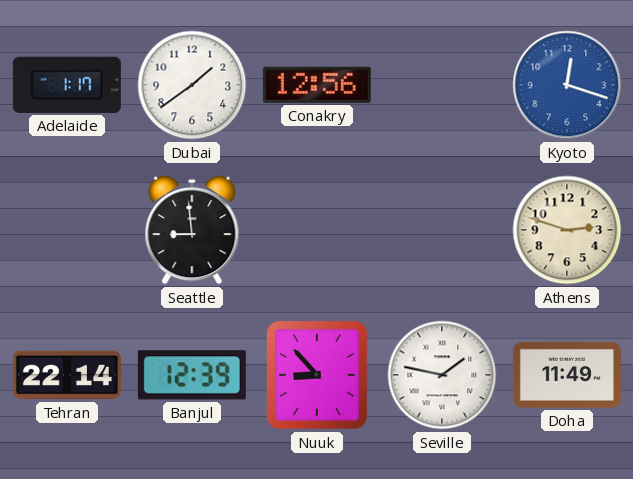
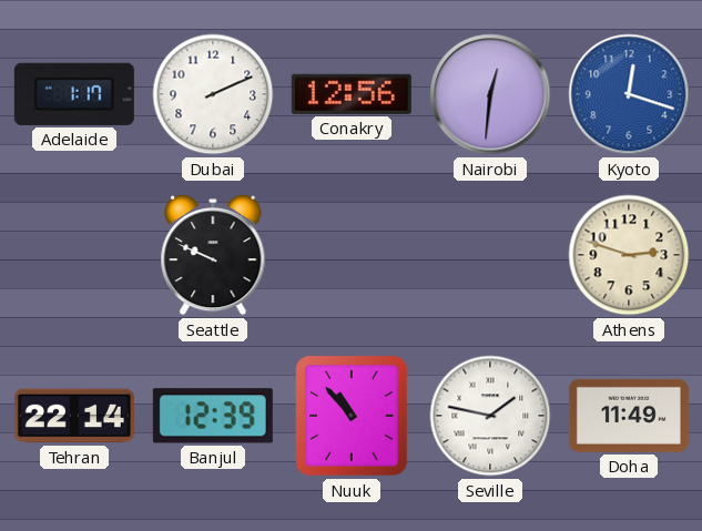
Dubai: 1:39 -> 2:11
Nairobi: none -> 12:31
Seattle: 8:59 -> 9:49
Nuuk: 8:53 -> 10:53
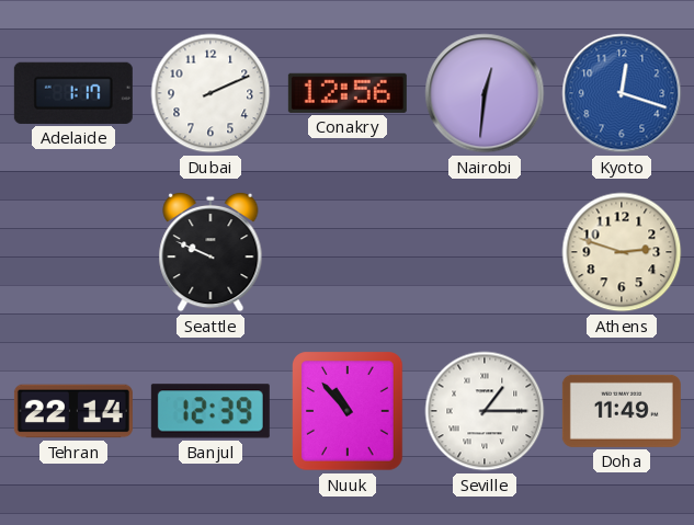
Seville: 1:47 -> 1:15
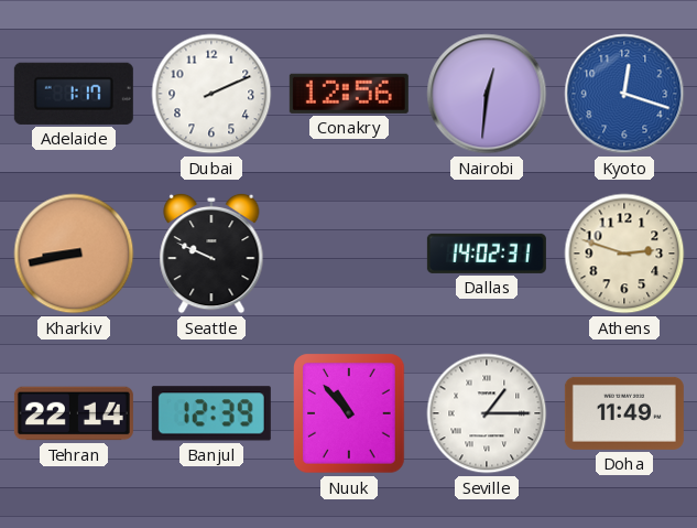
Kharkiv: none -> 8:43
Dallas: none -> 14:02
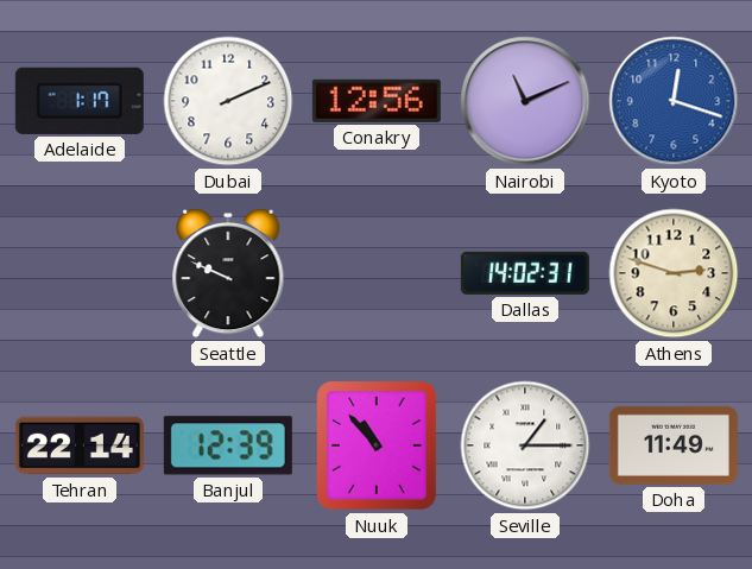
Nairobi: 12:31 -> 11:11
Kharkiv: 8:43 -> none
